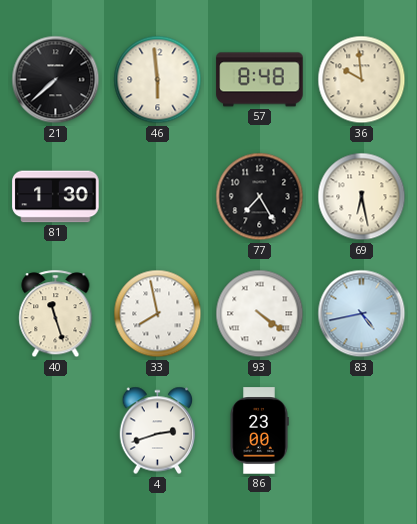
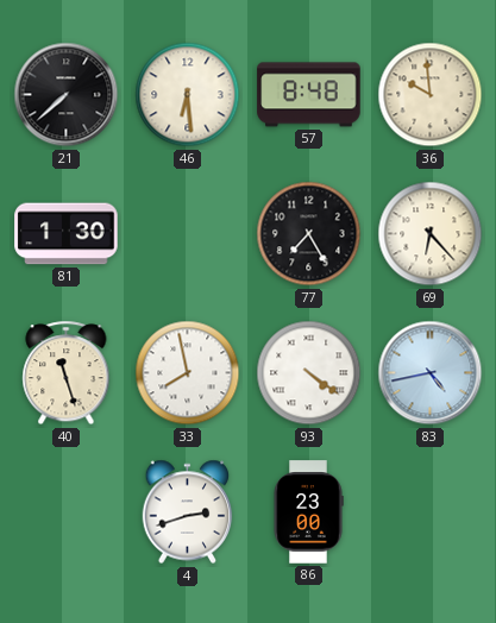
46: 5:59 -> 6:29
69: 6:28 -> 6:23
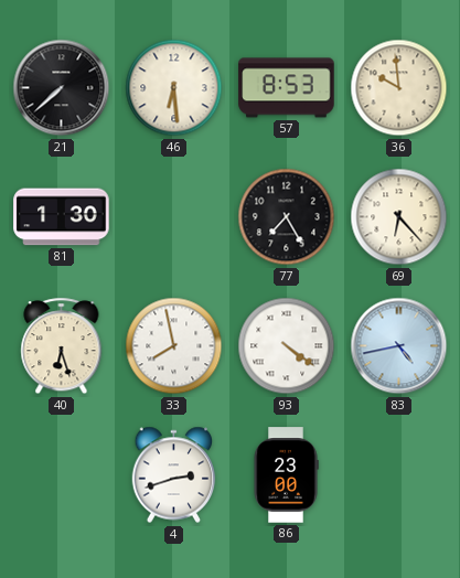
57: 8:48 -> 8:53
40: 11:27 -> 6:27
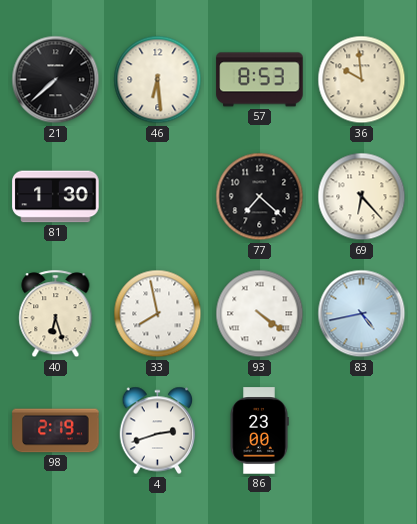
77: 7:25 -> 7:22
98: none -> 2:19
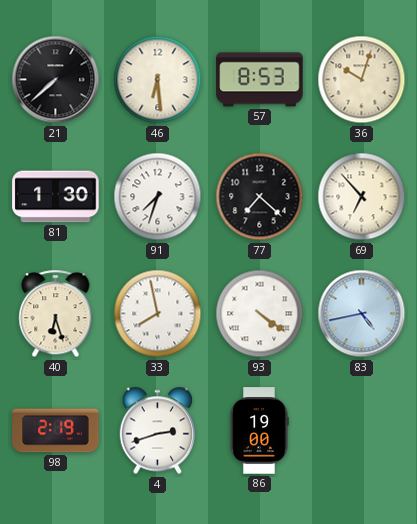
36: 9:59 -> 10:03
91: none -> 7:33
69: 6:23 -> 6:53
86: 23:00 -> 19:00
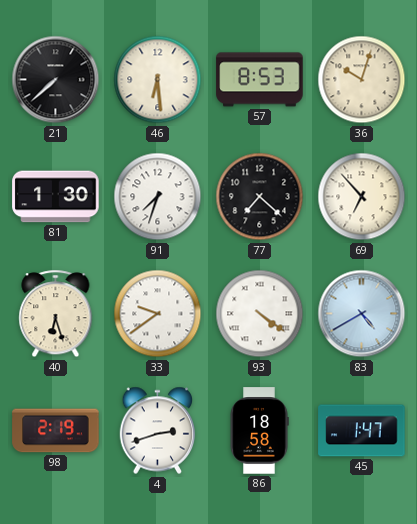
33: 7:58 -> 9:39
83: 4:43 -> 4:40
86: 19:00 -> 18:58
45: none -> 1:47
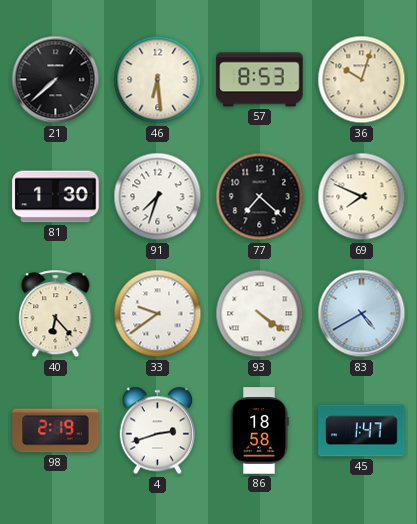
69: 6:53 -> 7:49
40: 6:27 -> 6:23
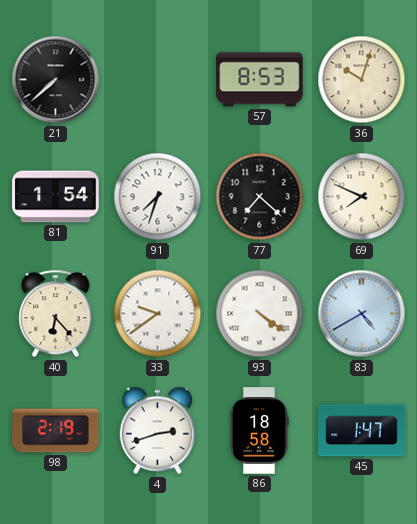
46: 6:29 -> none
81: 1:30 -> 1:54
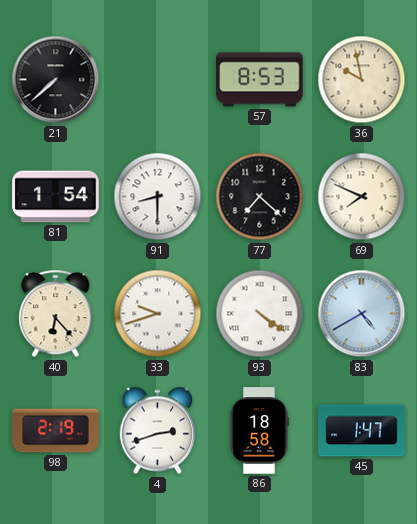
36: 10:03 -> 9:58
91: 7:33 -> 8:30
33: 9:39 -> 9:42
